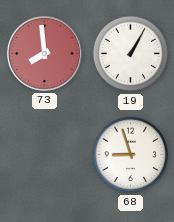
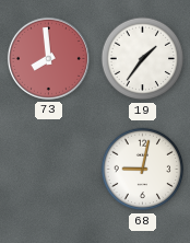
19: 1:05 -> 1:36
68: 8:57 -> 9:02
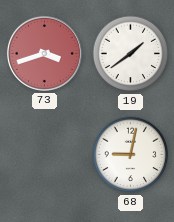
73: 7:59 -> 3:42
19: 1:36 -> 1:39
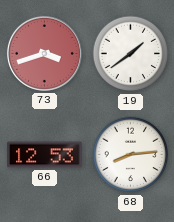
66: none -> 12:53
68: 9:02 -> 8:14
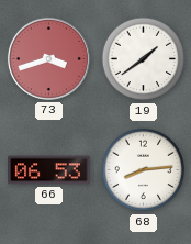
66: 12:53 -> 06:53
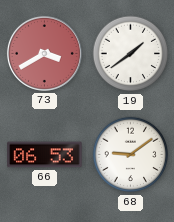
73: 3:42 -> 3:40
68: 8:14 -> 9:09
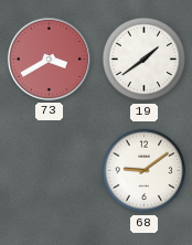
66: 06:53 -> none
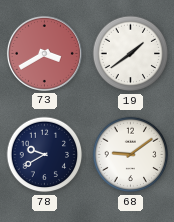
78: none -> 9:40
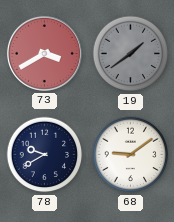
19 dial: white -> grey
